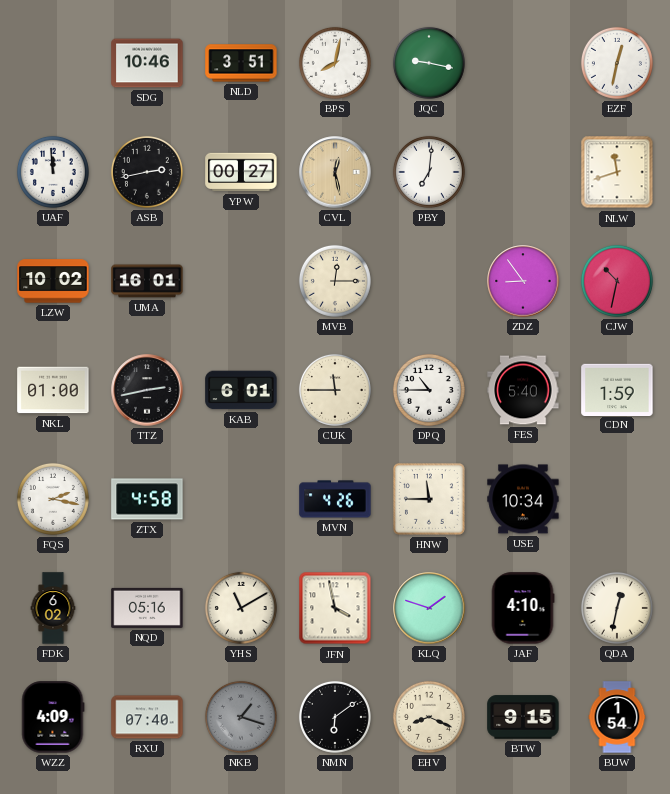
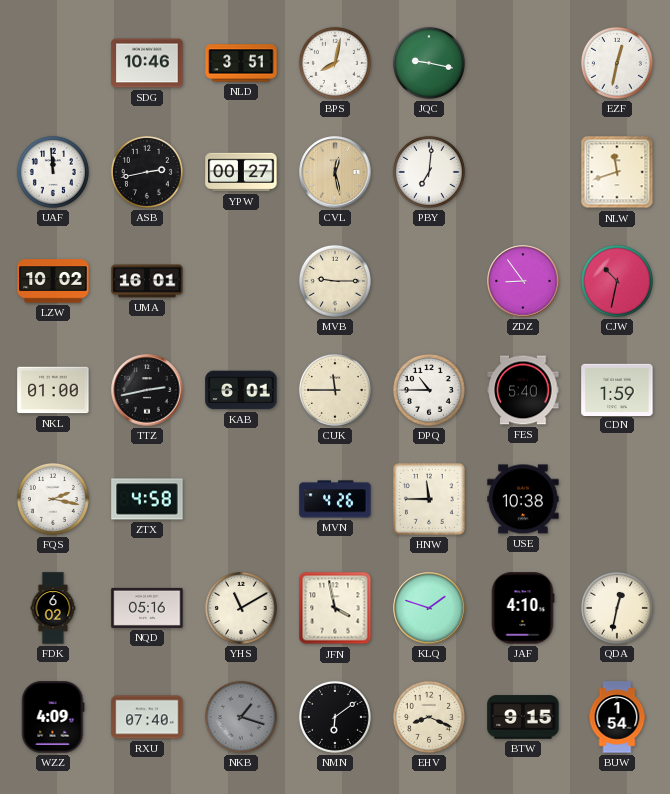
MVB: 12:15 -> 9:15
USE: 10:34 -> 10:38
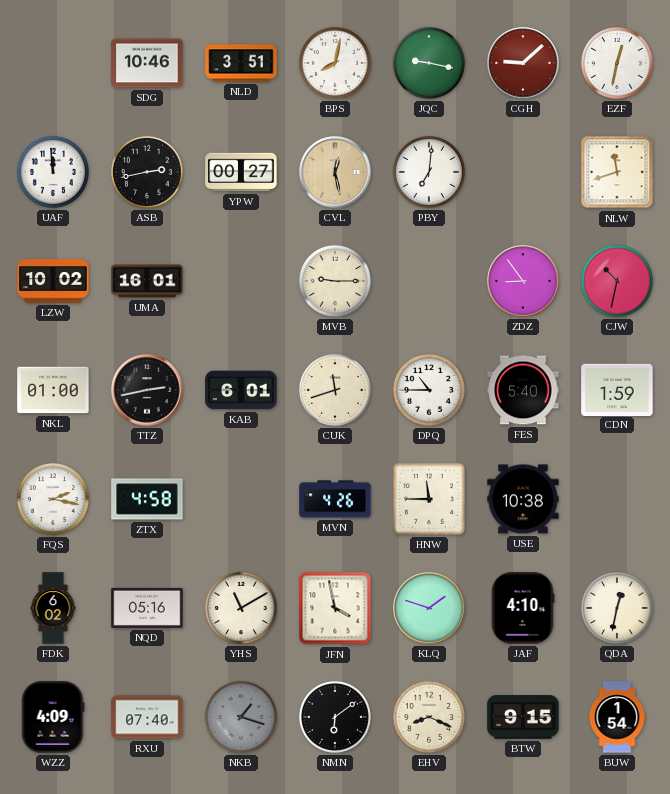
CGH: none -> 9:08
CUK: 11:45 -> 11:42
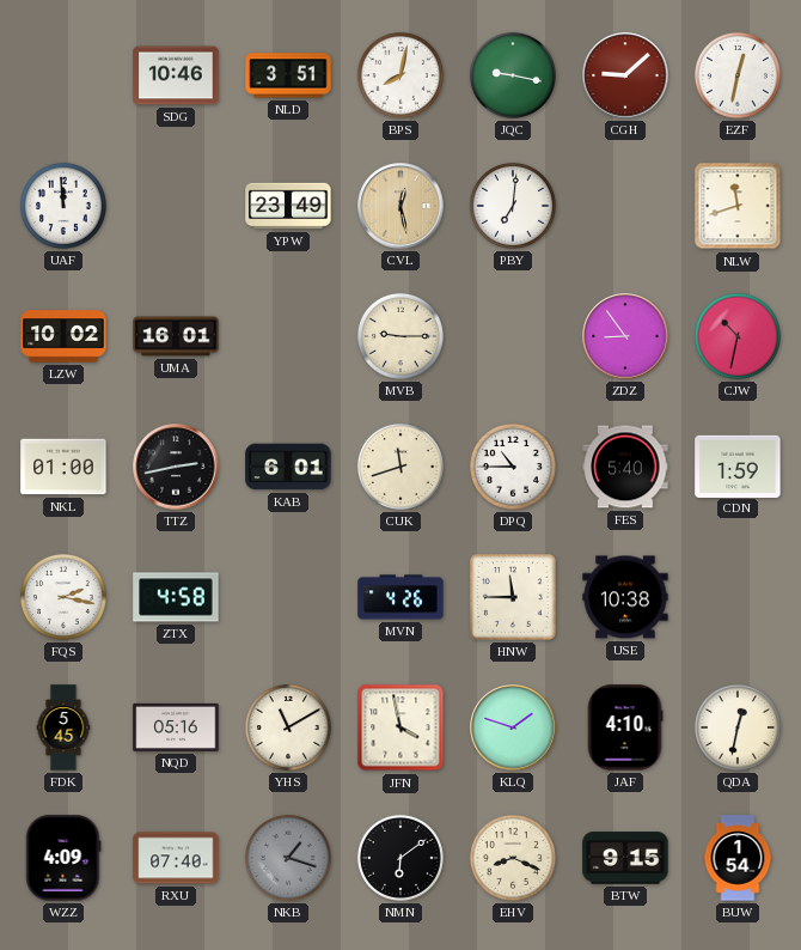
ASB: 2:43 -> none
YPW: 00:27 -> 23:49
FDK: 6:02 -> 5:45
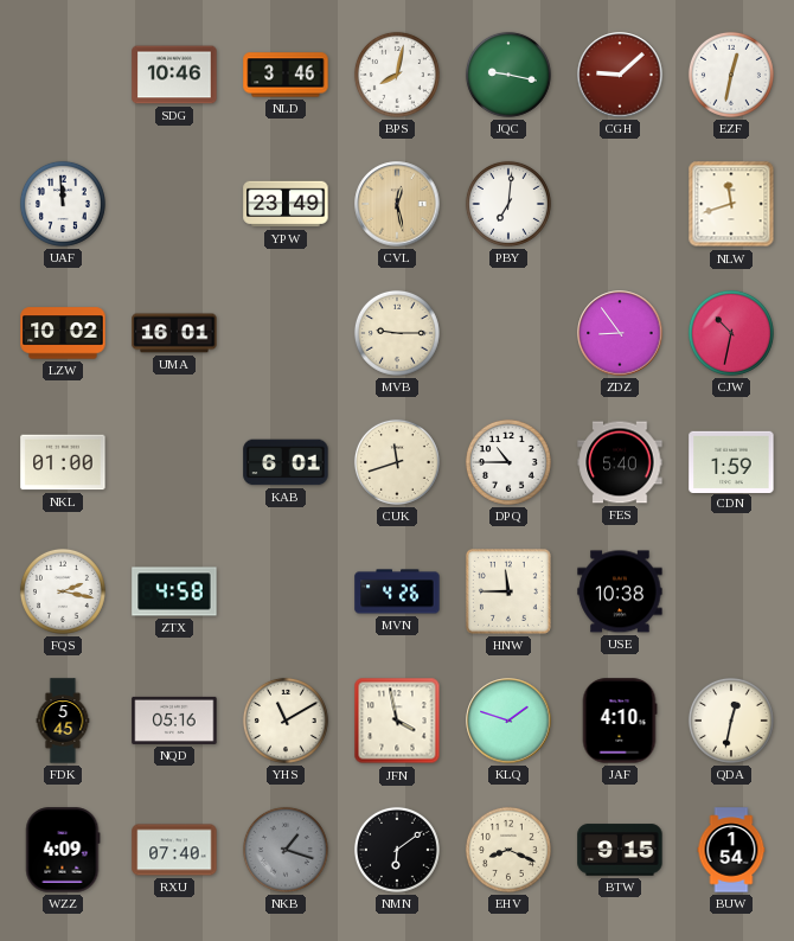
NLD: 3:51 -> 3:46
TTZ: 2:43 -> none
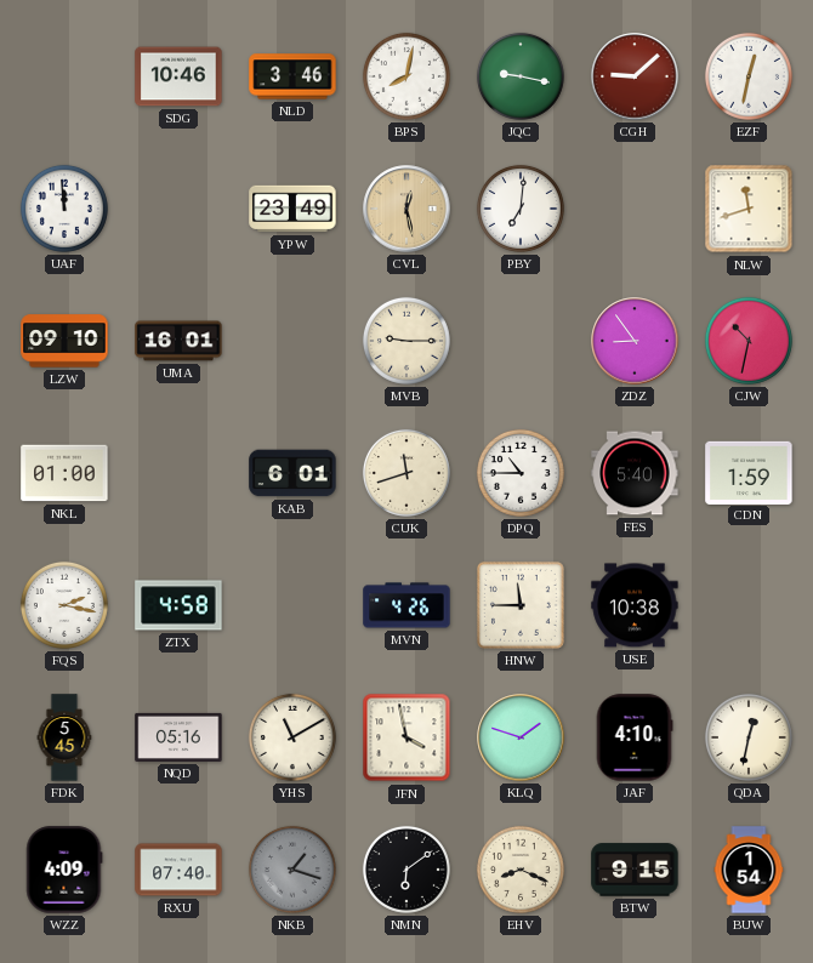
LZW: 10:02 -> 09:10
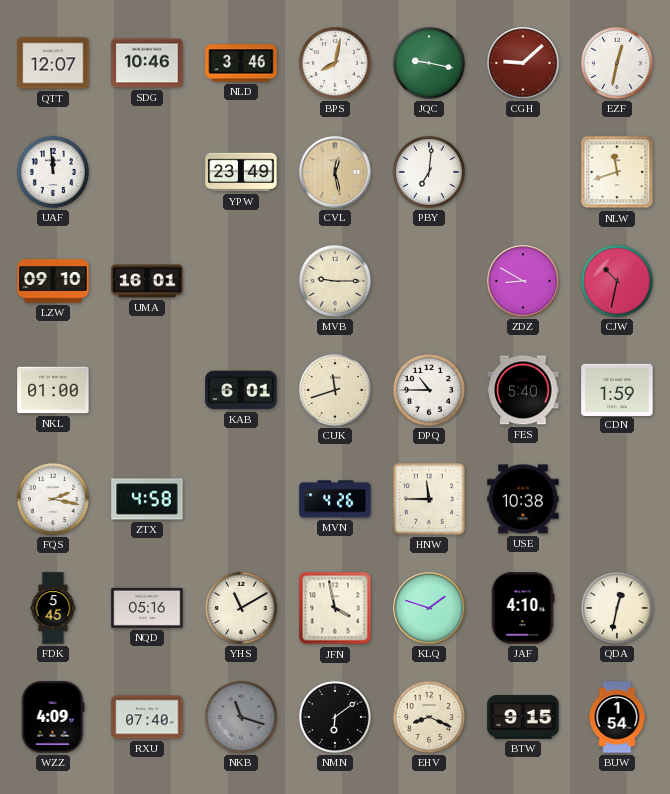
QTT: none -> 12:07
ZDZ: 8:54 -> 8:50
NKB: 1:18 -> 11:18
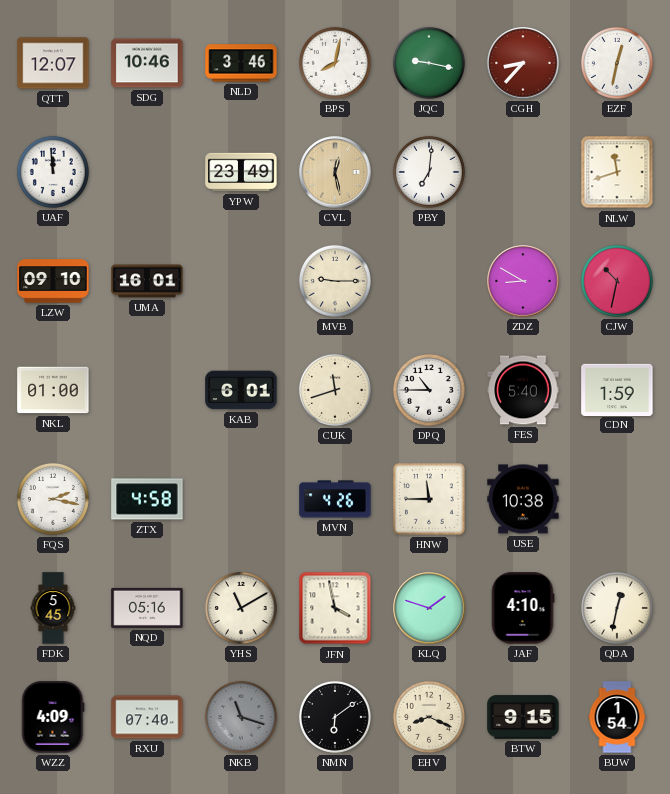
CGH: 9:08 -> 8:37
